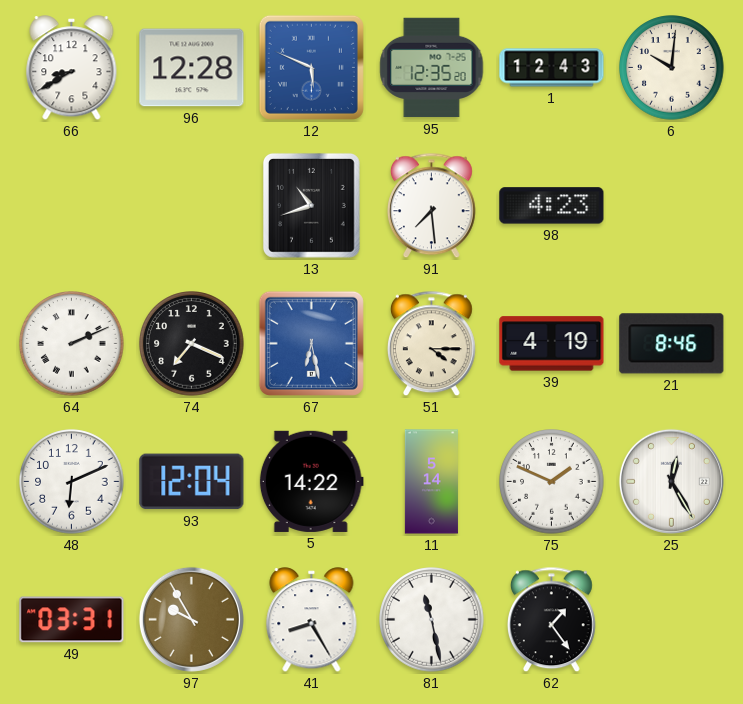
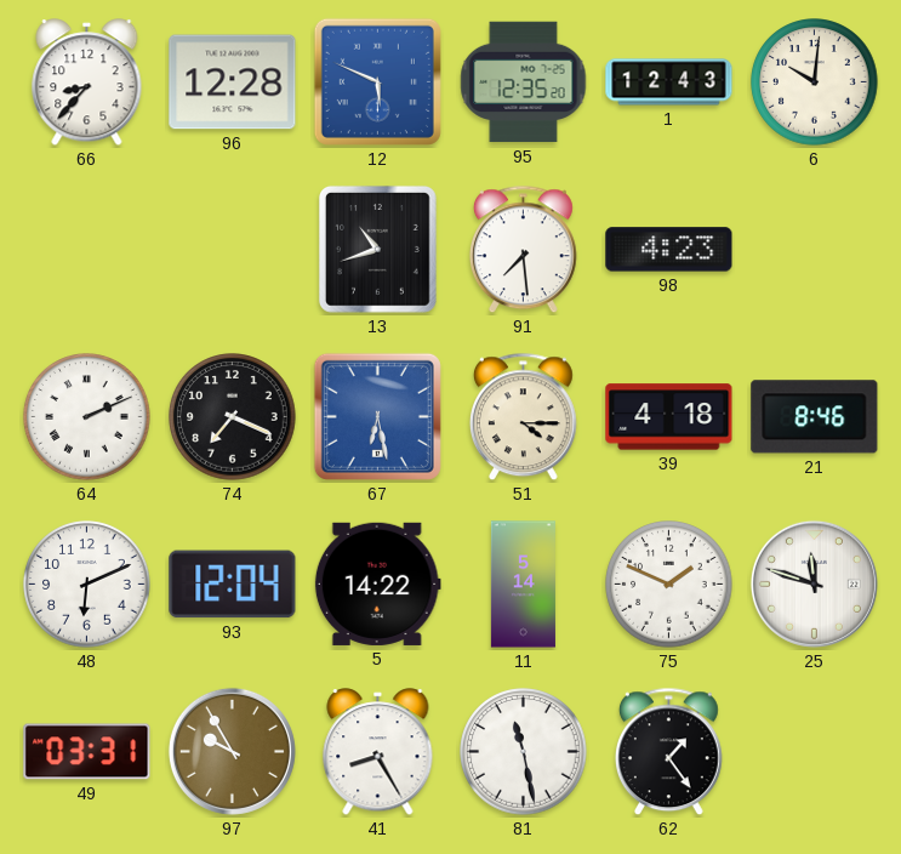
66: 8:40 -> 8:37
39: 4:19 -> 4:18
25: 12:25 -> 11:48
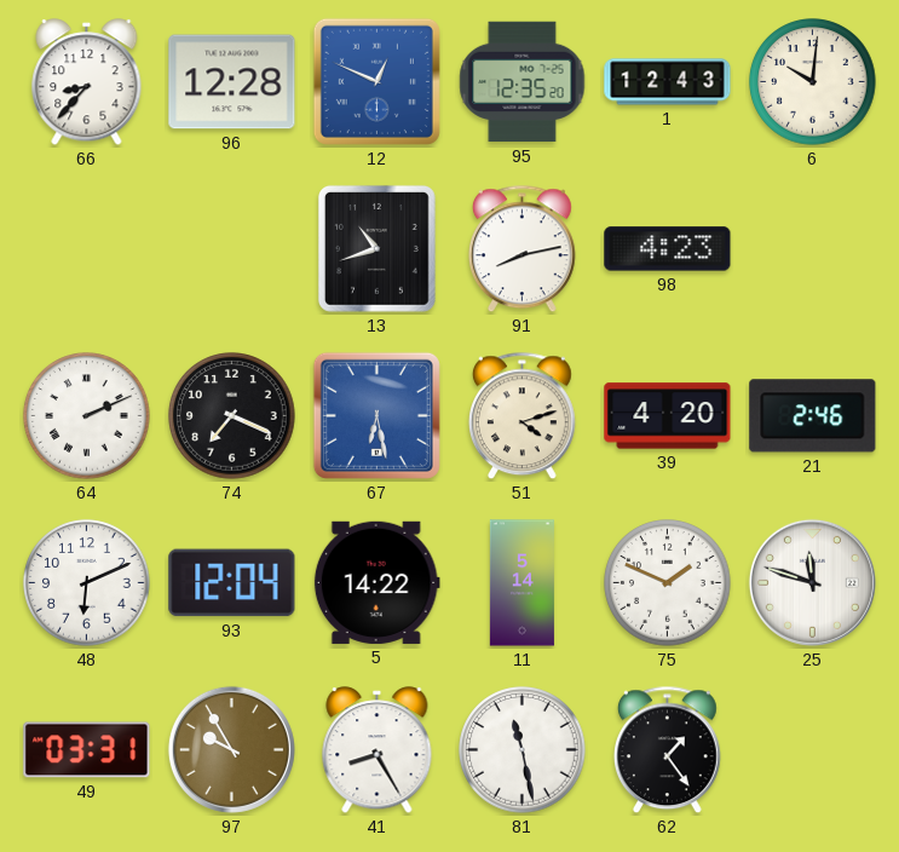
12: 5:49 -> 12:49
91: 7:29 -> 8:13
51: 4:15 -> 4:12
39: 4:18 -> 4:20
21: 8:46 -> 2:46
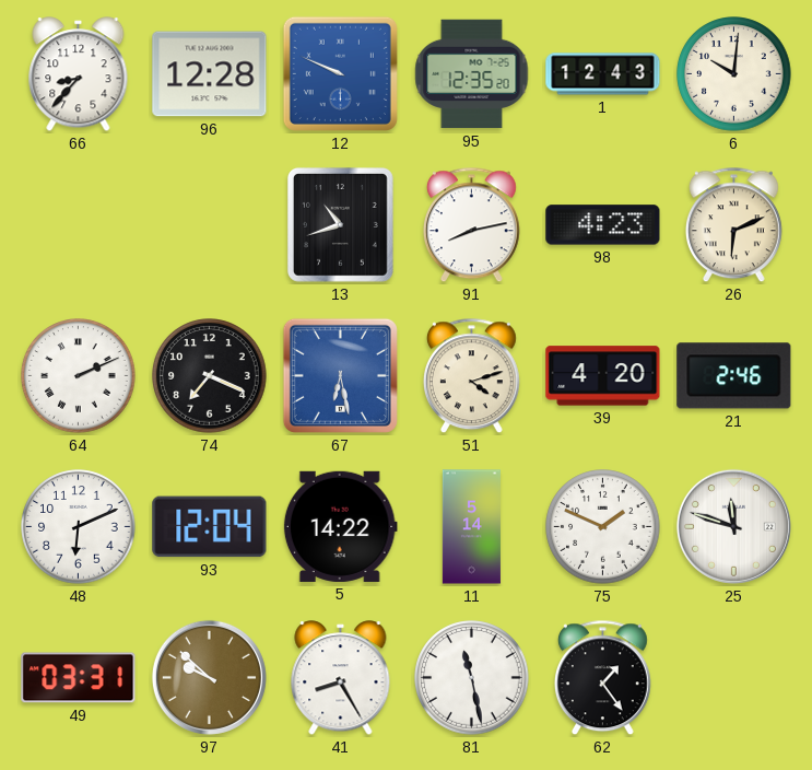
12: 12:49 -> 9:49
26: none -> 6:11
97: 9:55 -> 9:52
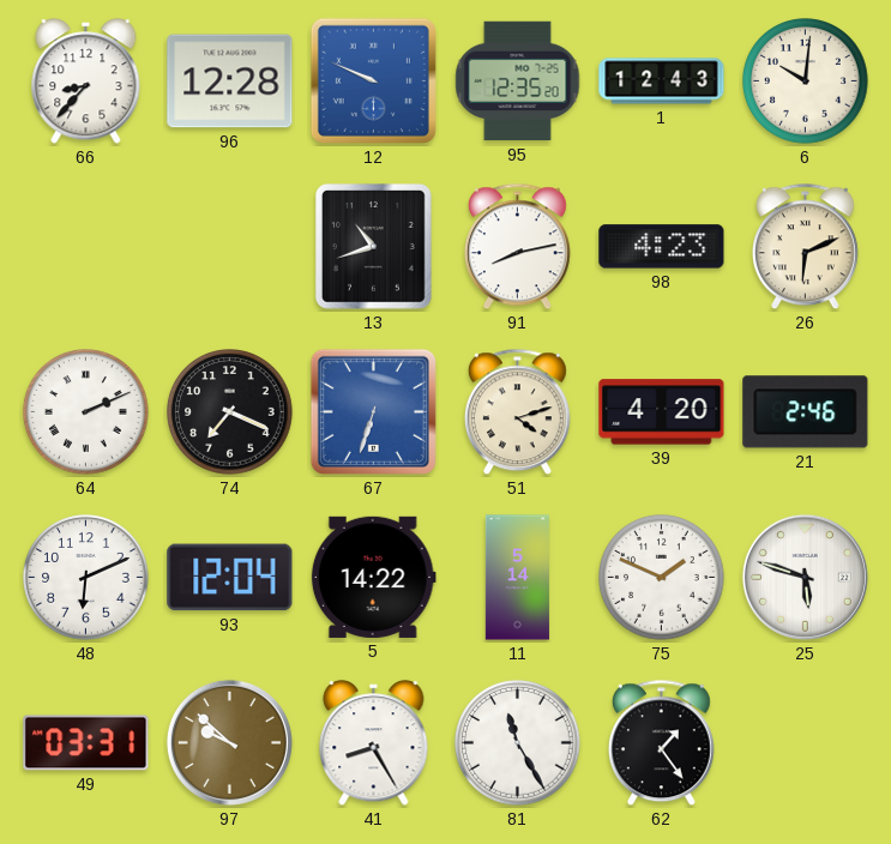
67: 6:28 -> 6:33
25: 11:48 -> 5:48
81: 11:28 -> 11:25
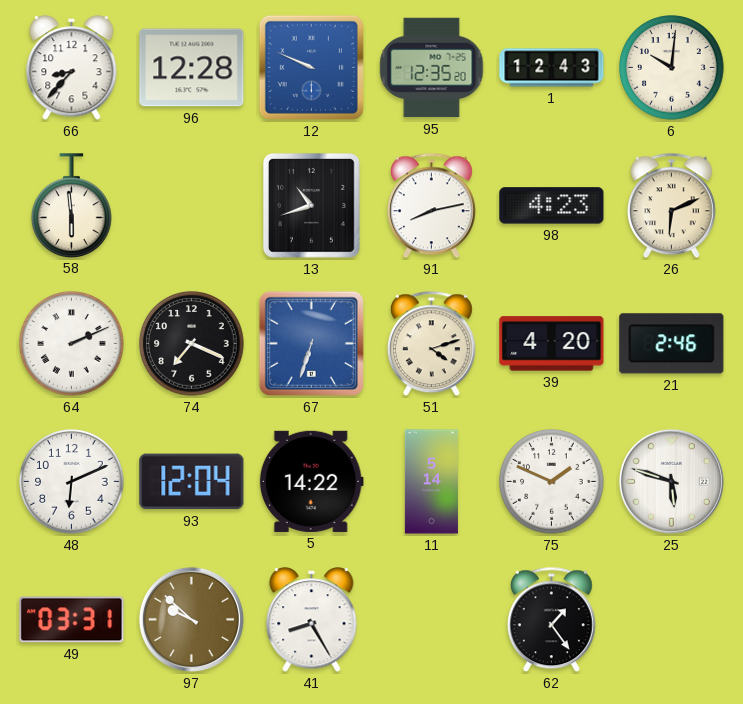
58: none -> 5:59
81: 11:25 -> none
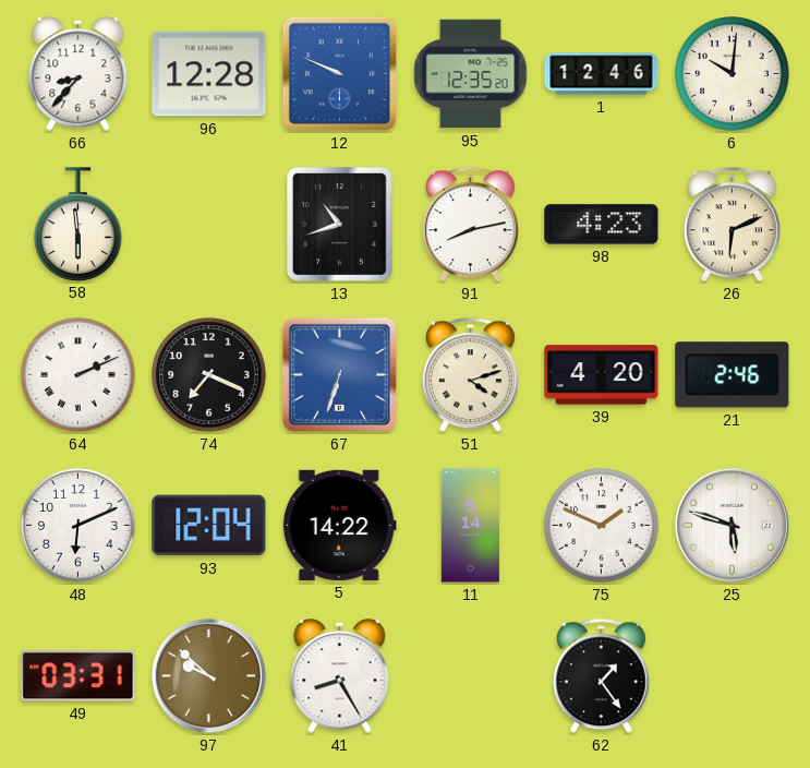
1: 12:43 -> 12:46
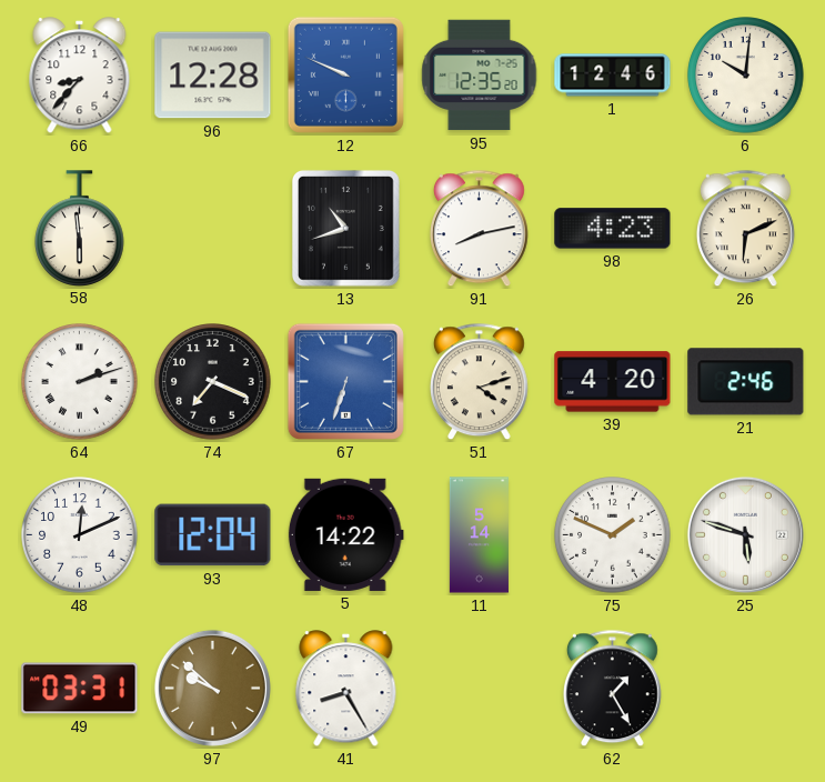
64: 2:11 -> 2:12
48: 6:11 -> 12:11
62: 1:24 -> 1:25
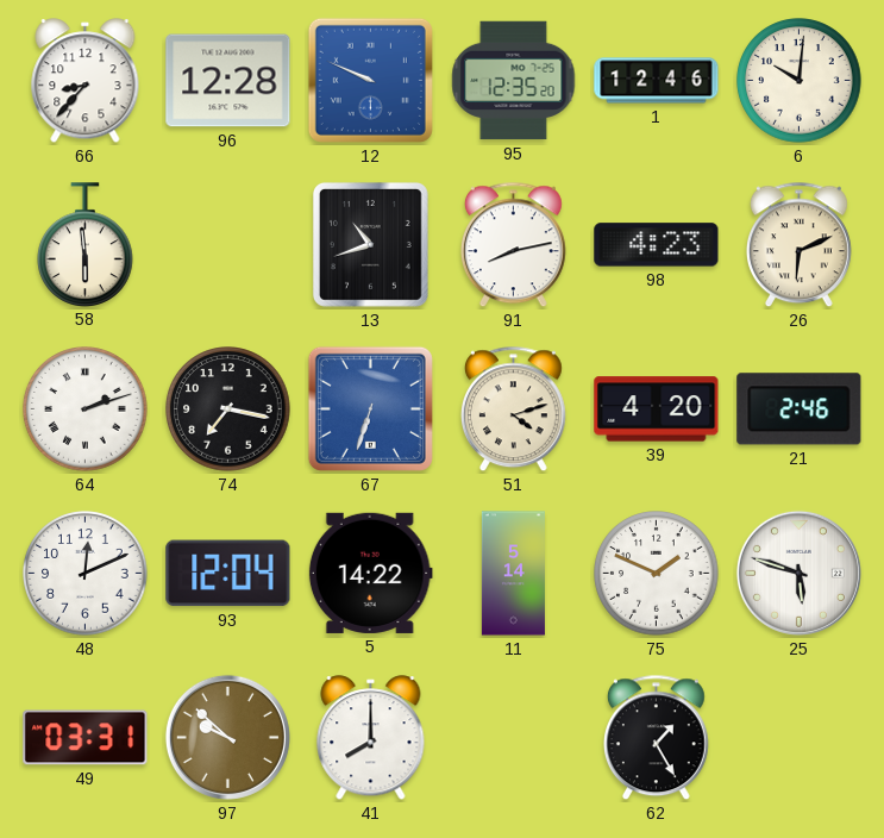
74: 7:19 -> 7:17
41: 8:25 -> 8:00
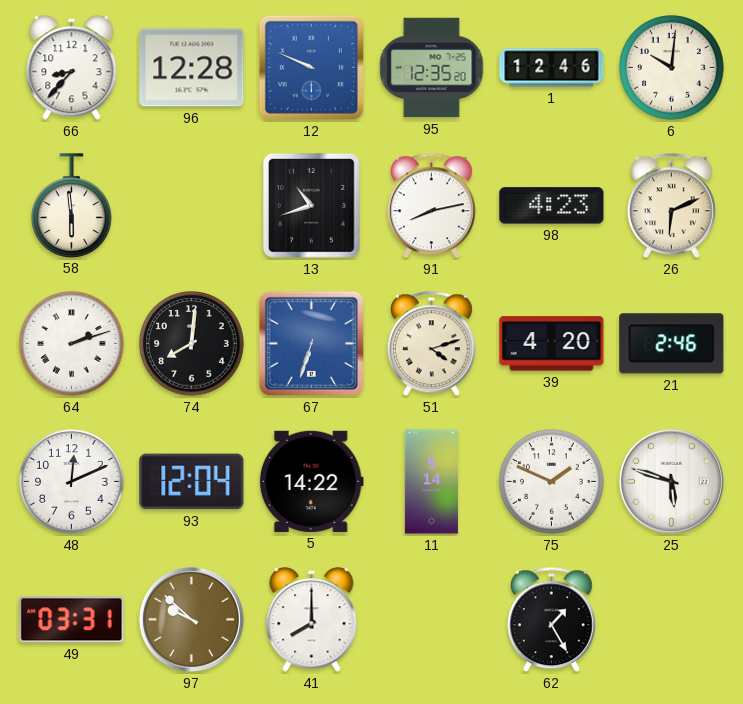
74: 7:17 -> 8:01
